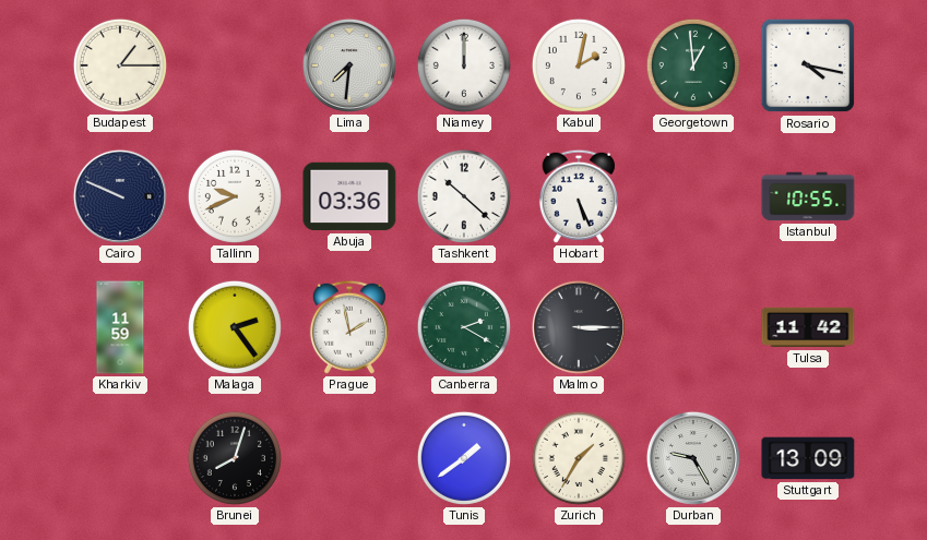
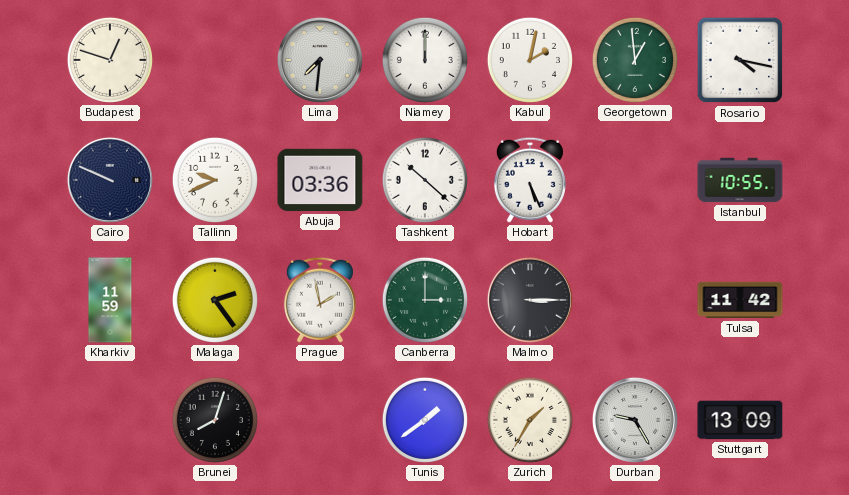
Budapest: 1:15 -> 12:48
Canberra: 2:20 -> 3:00
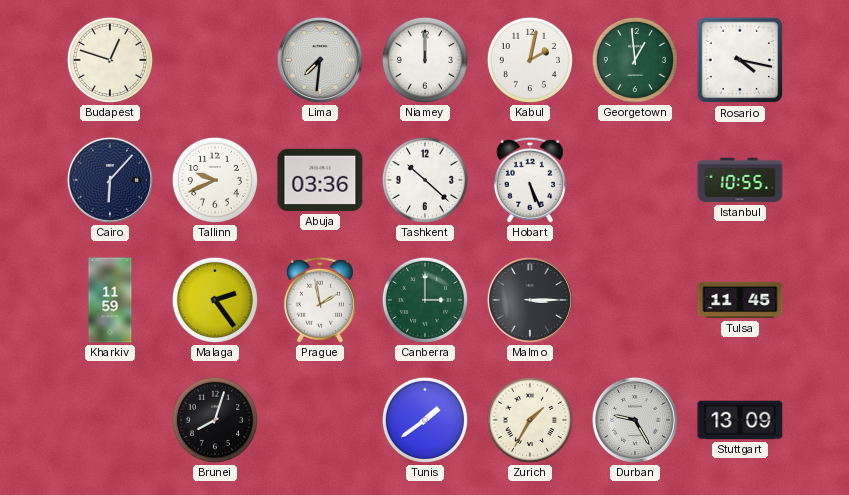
Cairo: 9:49 -> 6:07
Tulsa: 11:42 -> 11:45
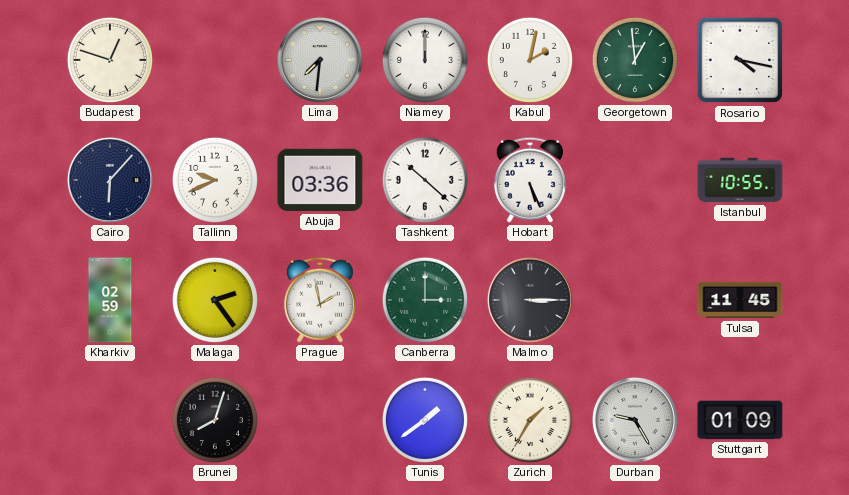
Kharkiv: 11:59 -> 02:59
Stuttgart: 13:09 -> 01:09
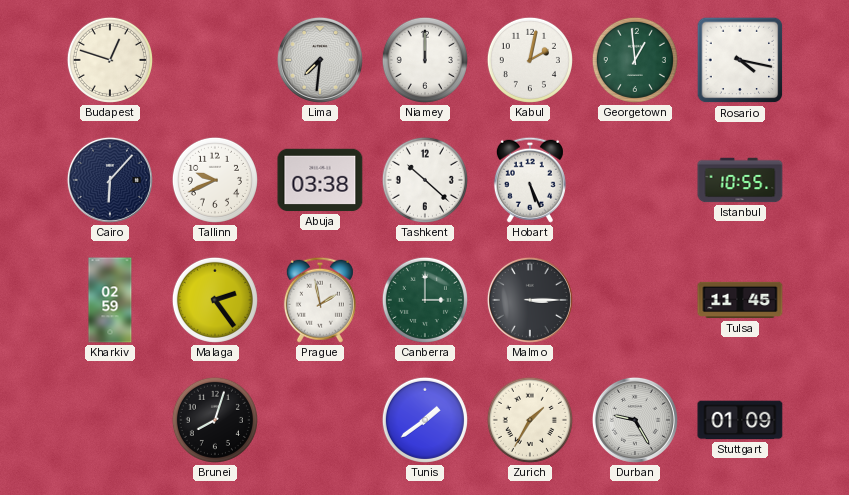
Abuja: 03:36 -> 03:38
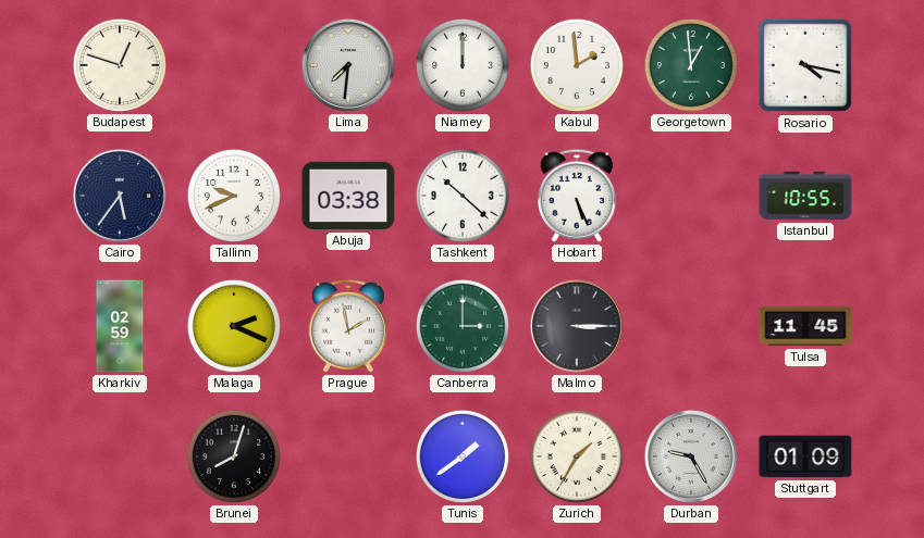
Kabul: 2:02 -> 1:59
Cairo: 6:07 -> 5:36
Malaga: 2:24 -> 2:19
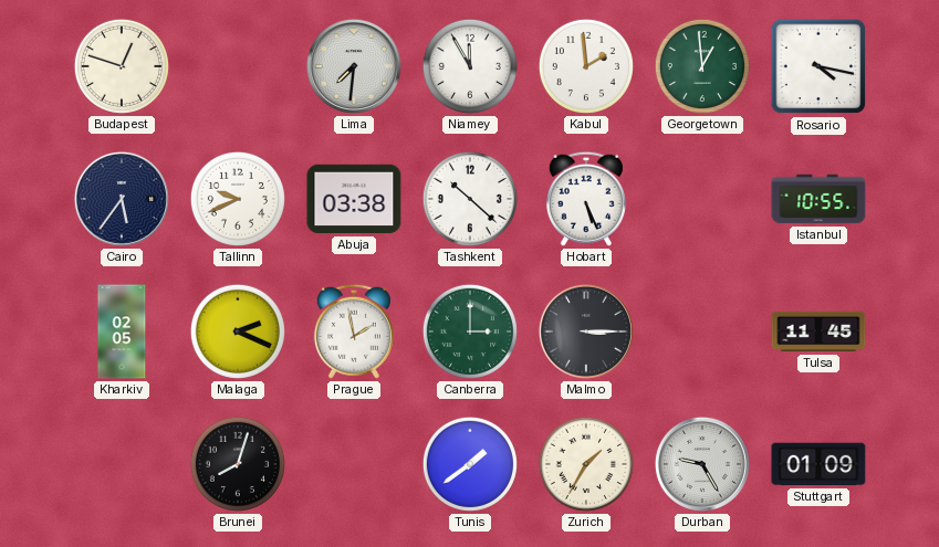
Niamey: 12:00 -> 11:55
Kharkiv: 02:59 -> 02:05
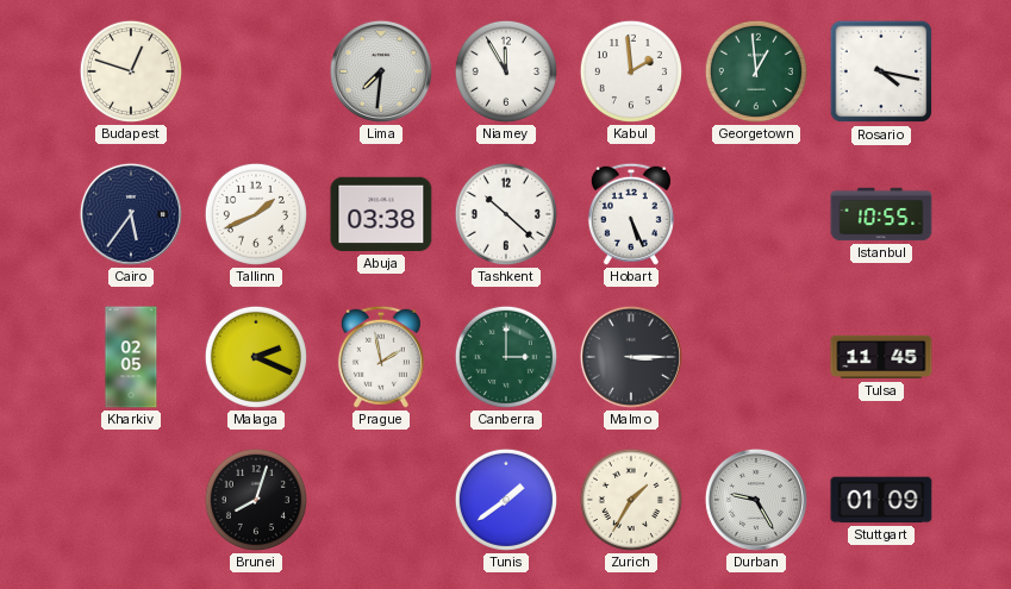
Tallinn: 9:41 -> 1:41
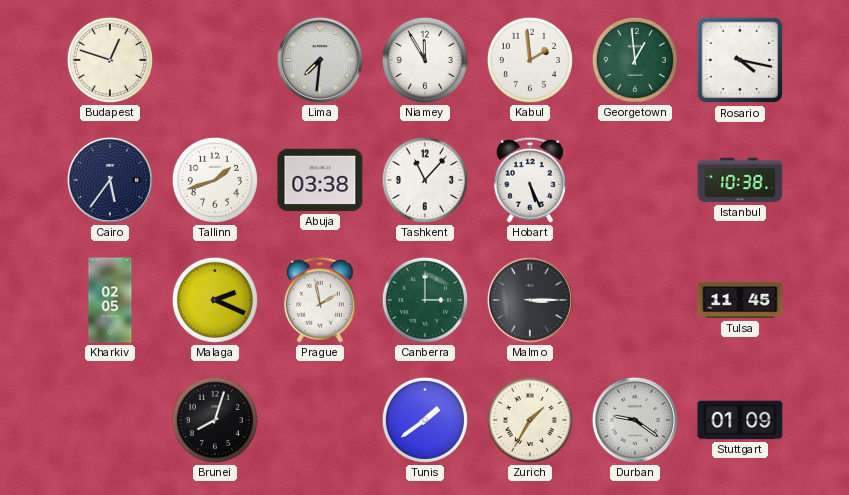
Tallinn: 1:41 -> 1:42
Tashkent: 10:22 -> 11:07
Istanbul: 10:55 -> 10:38
Durban: 9:25 -> 9:21
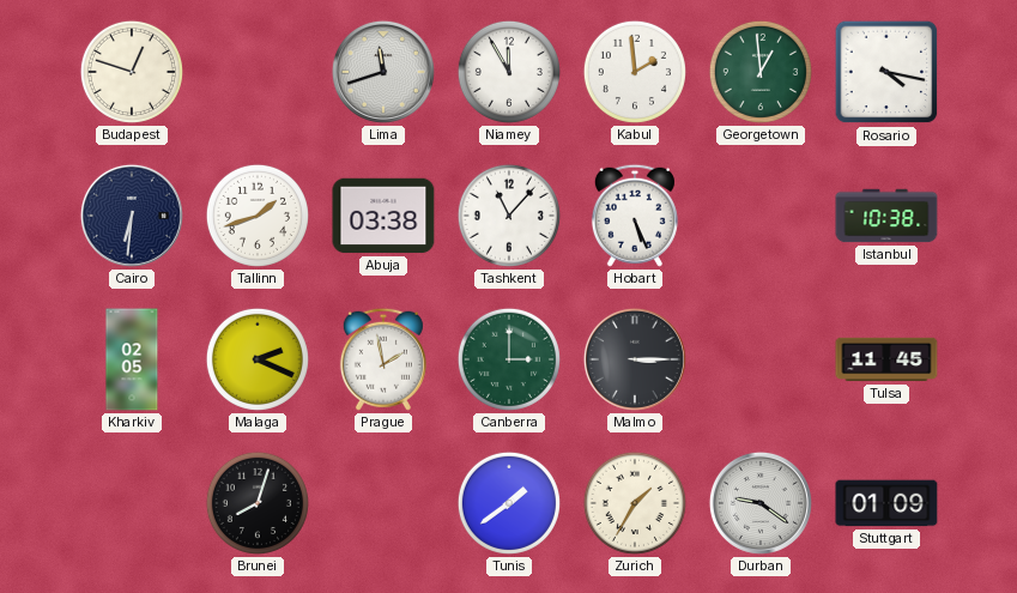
Lima: 7:31 -> 11:42
Cairo: 5:36 -> 6:31
